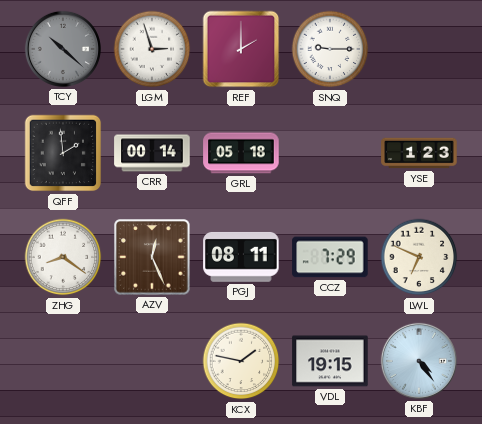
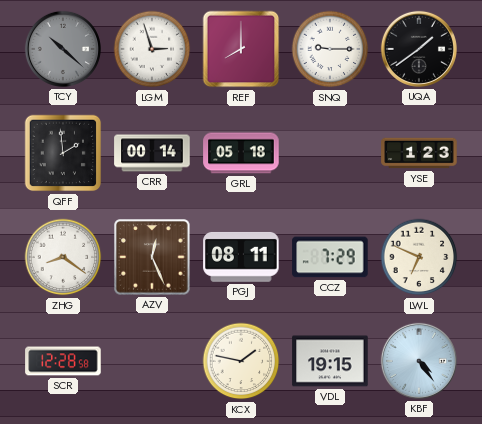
REF: 2:00 -> 8:00
UQA: none -> 1:39
SCR: none -> 12:28
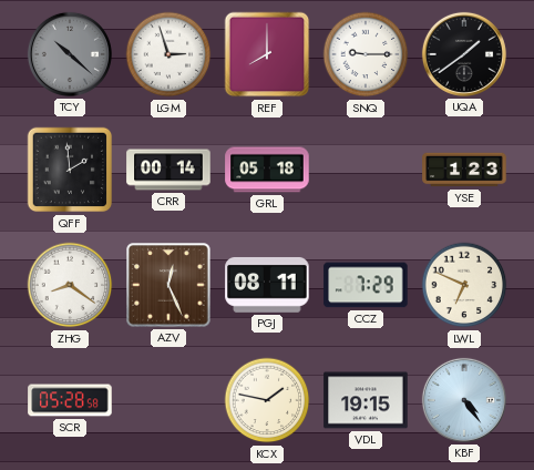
SCR: 12:28 -> 05:28
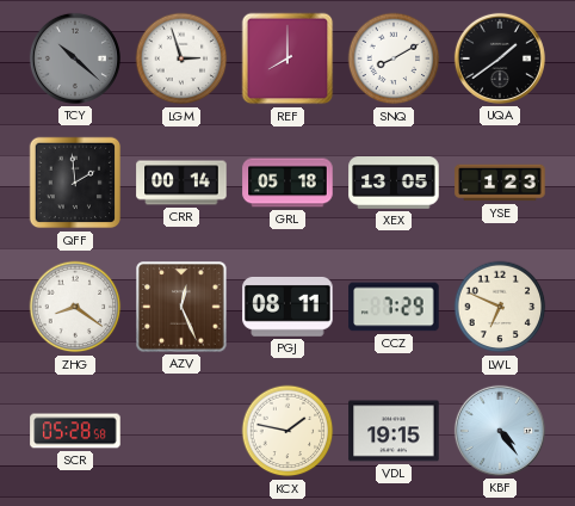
SNQ: 9:15 -> 8:10
XEX: none -> 13:05
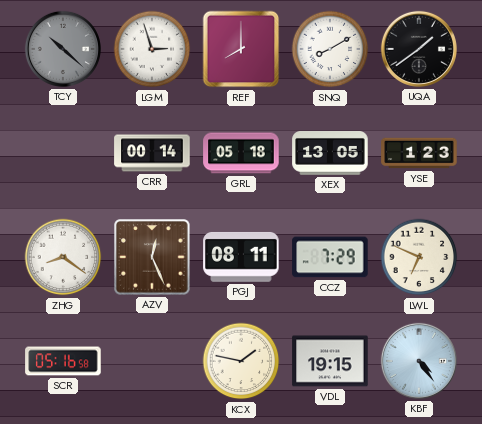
QFF: 1:59 -> none
SCR: 05:28 -> 05:16
